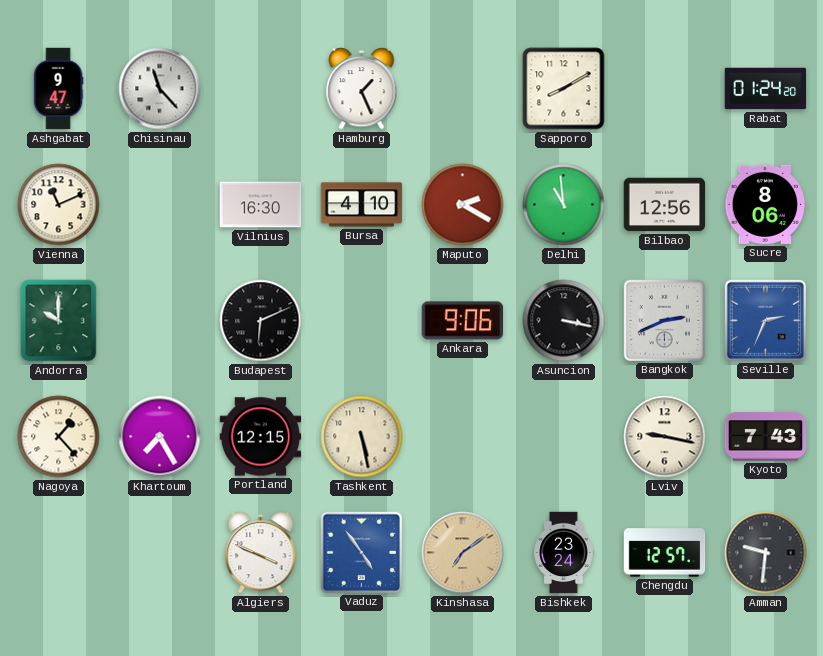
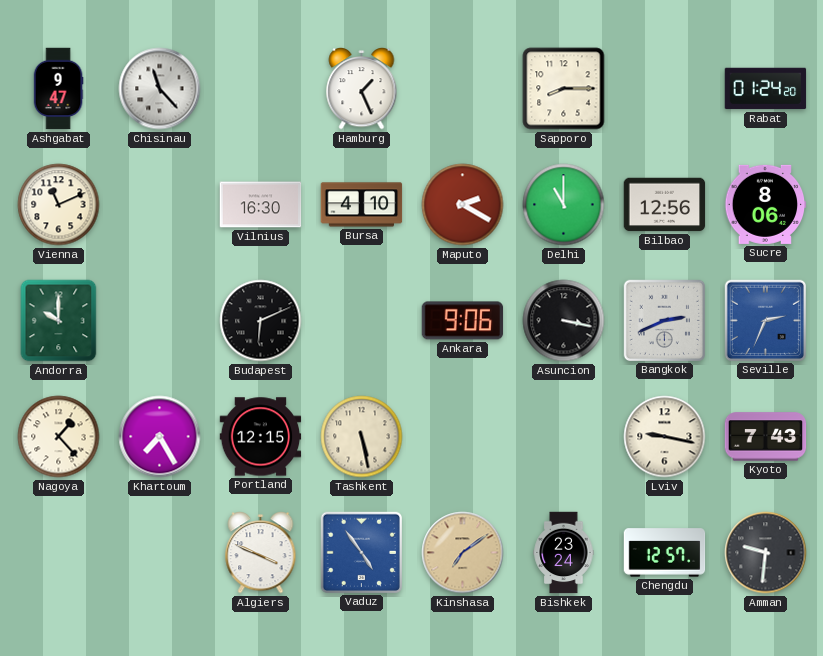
Sapporo: 8:10 -> 8:15
Delhi: 10:59 -> 11:00
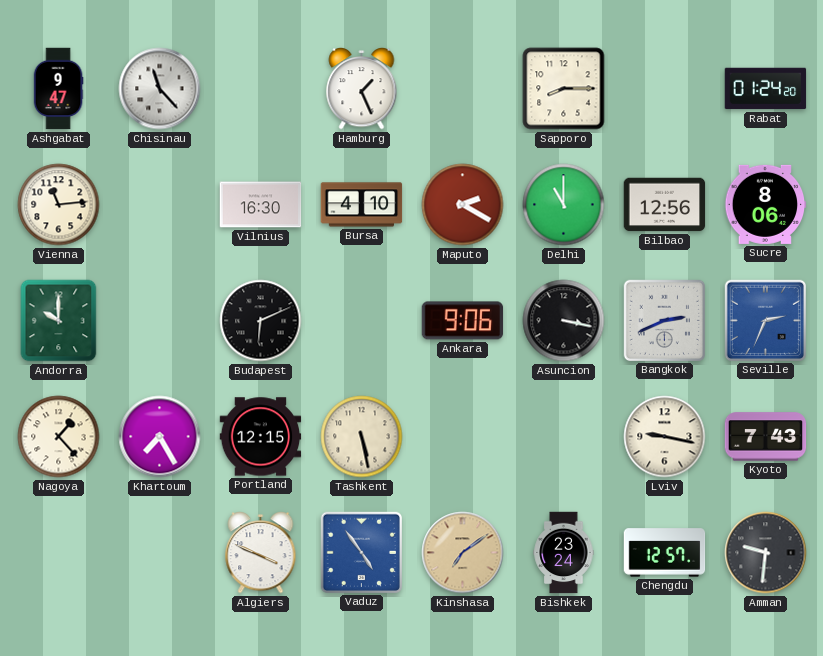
Vienna: 11:11 -> 11:14
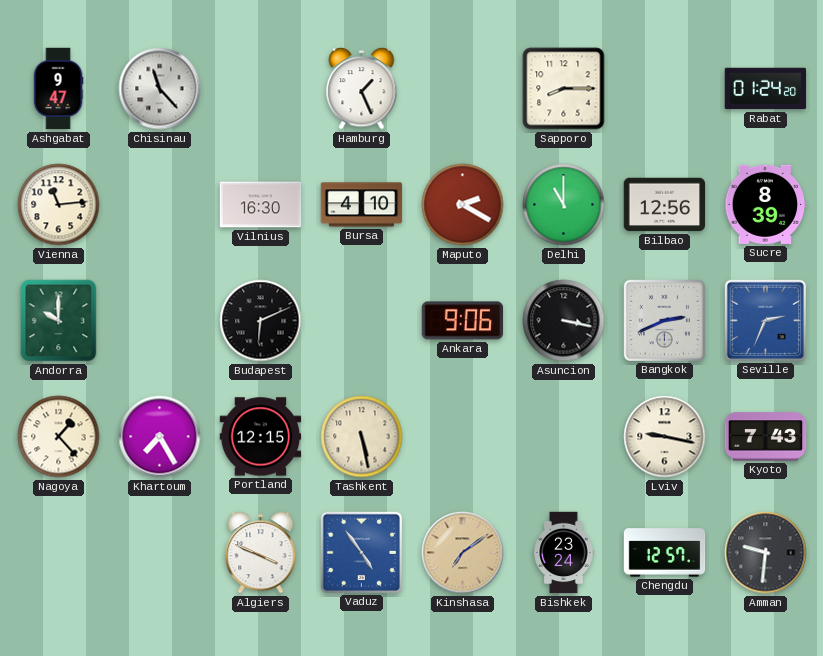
Sucre: 8:06 -> 8:39
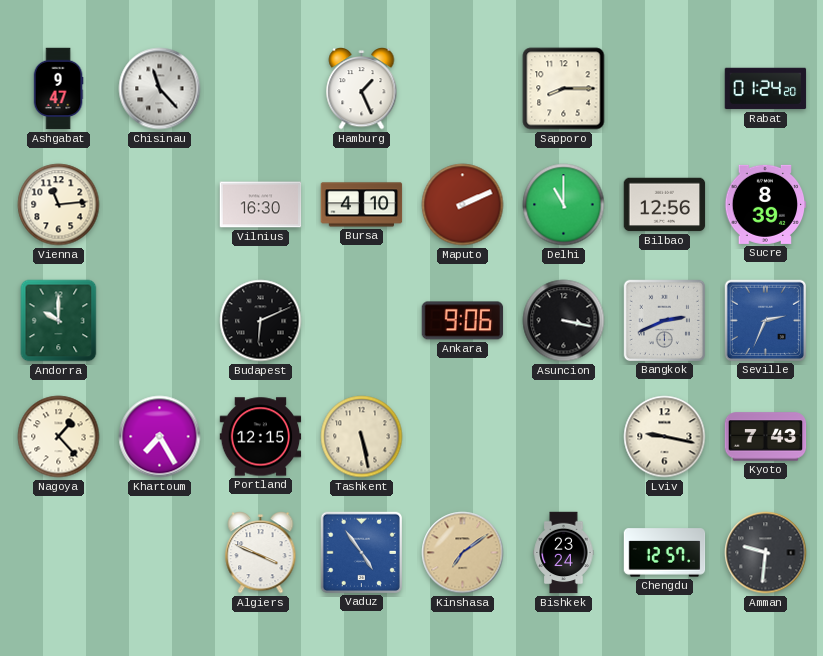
Maputo: 2:20 -> 2:11
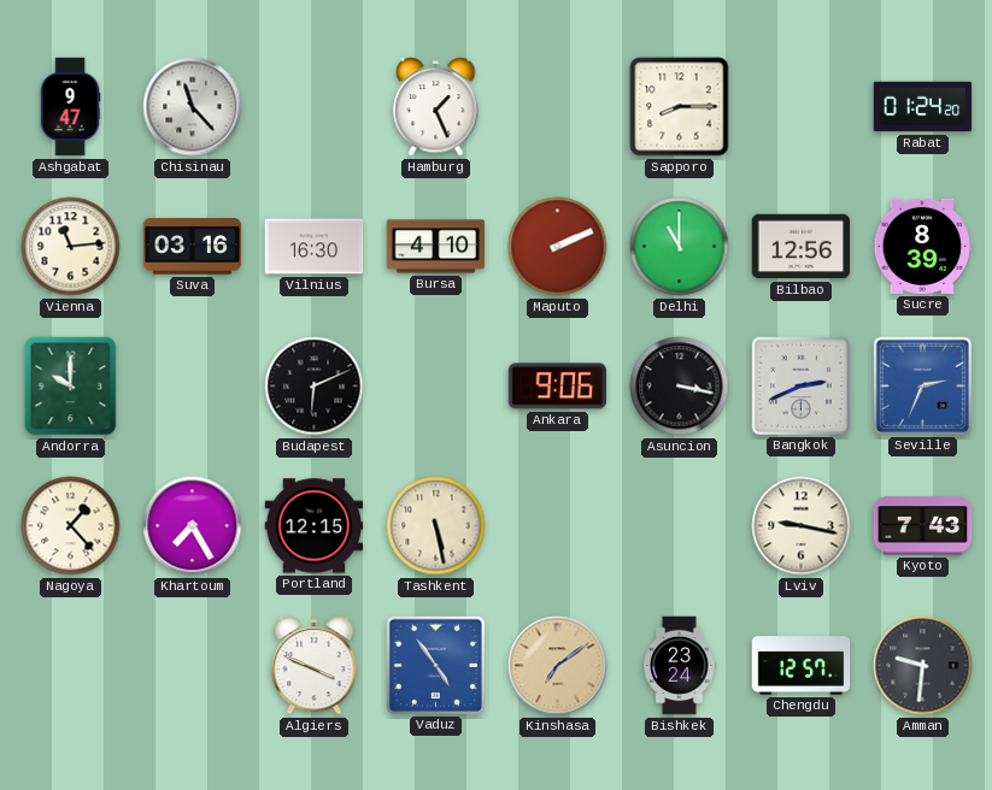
Suva: none -> 03:16
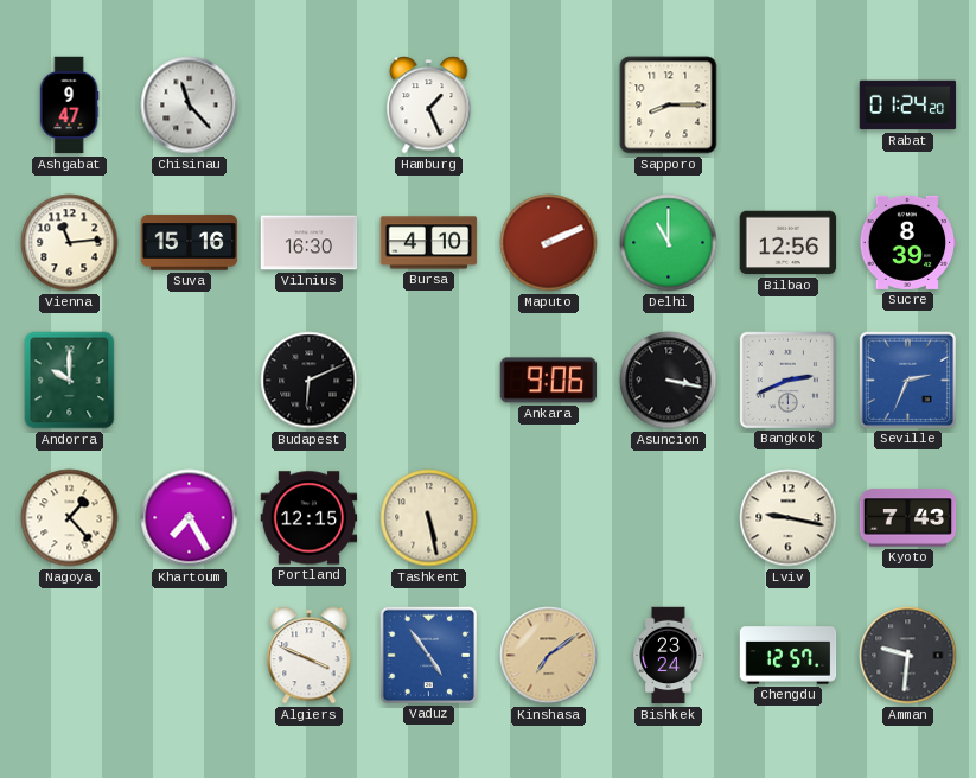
Suva: 03:16 -> 15:16
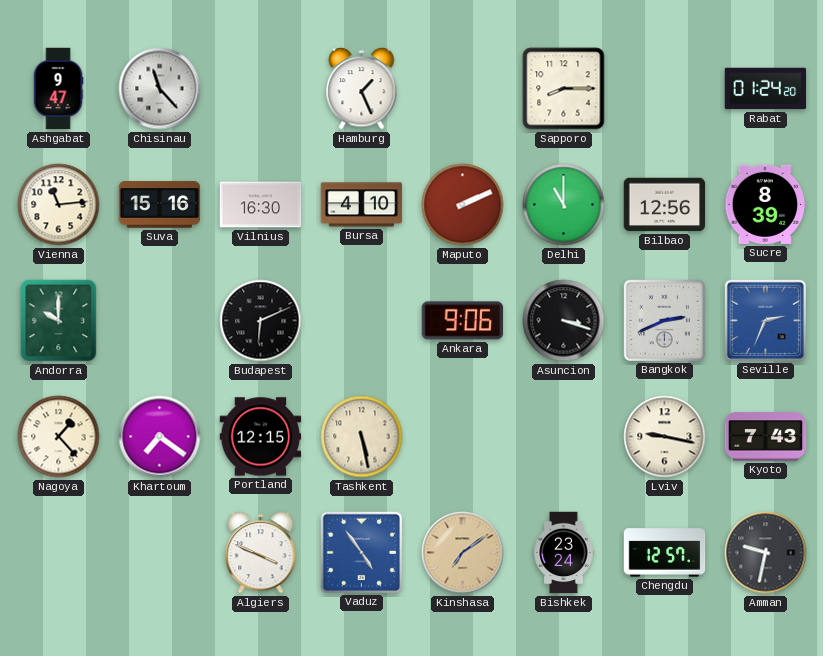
Asuncion: 3:17 -> 3:18
Khartoum: 7:25 -> 7:21
Amman: 9:31 -> 9:32
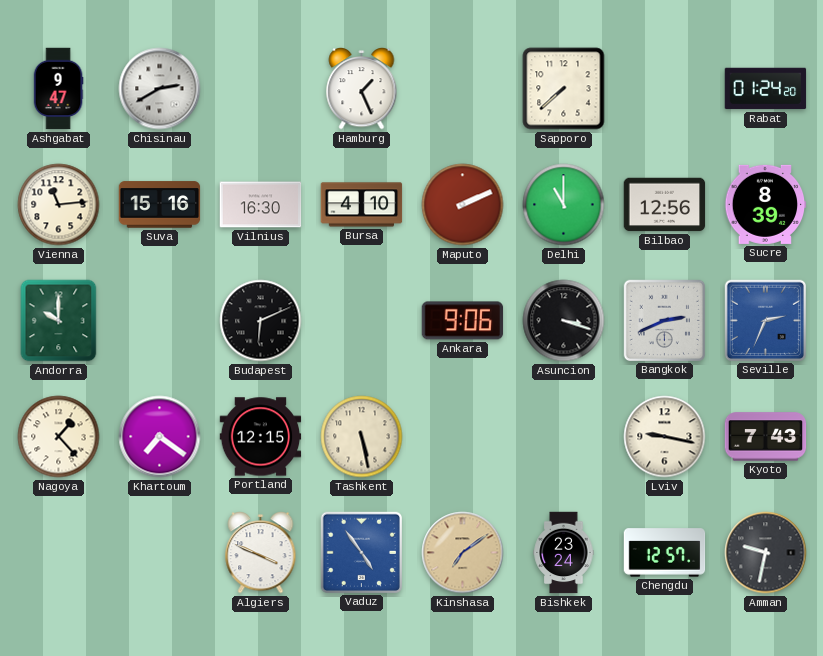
Chisinau: 11:23 -> 2:40
Sapporo: 8:15 -> 7:38
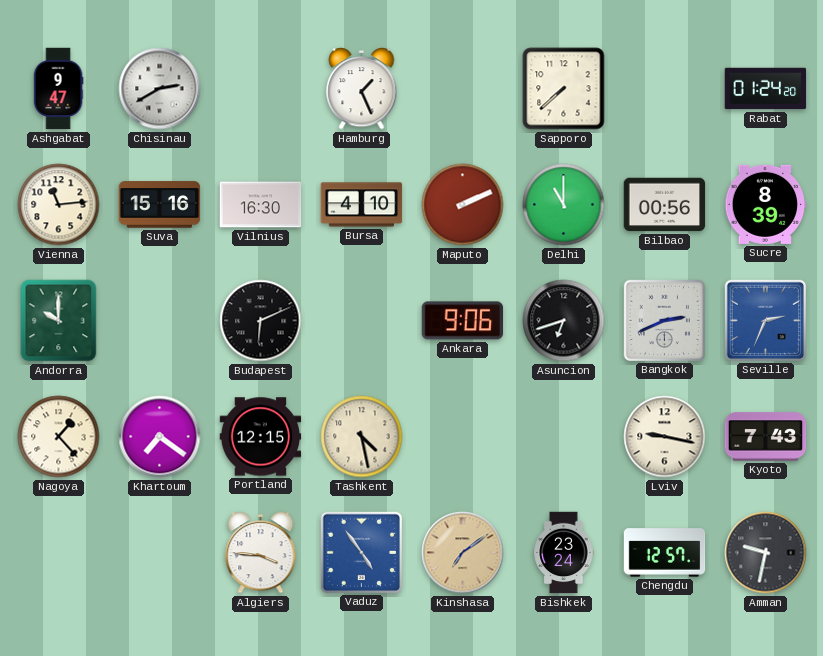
Bilbao: 12:56 -> 00:56
Asuncion: 3:18 -> 6:42
Tashkent: 5:28 -> 4:28
Algiers: 3:49 -> 3:46
